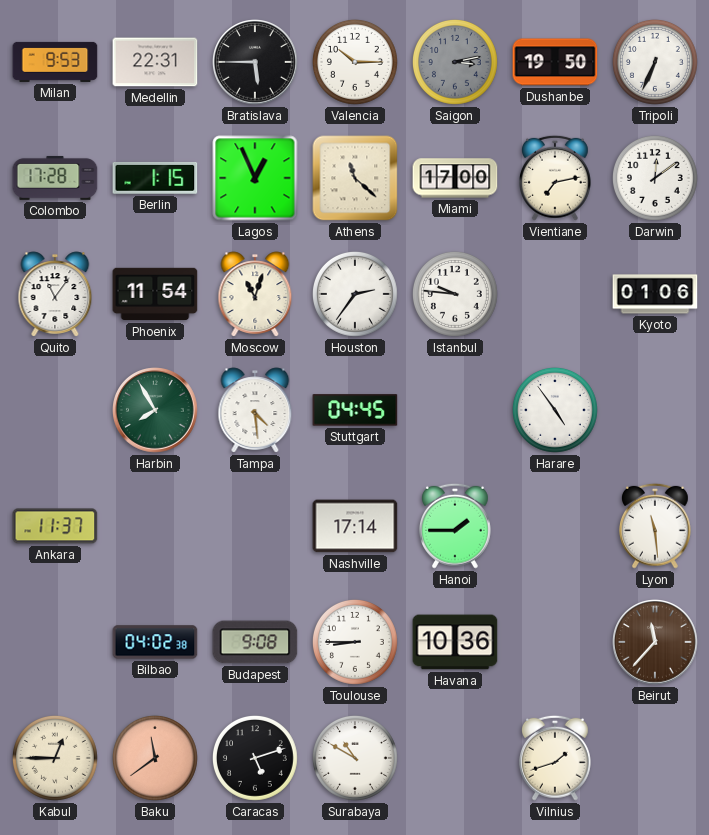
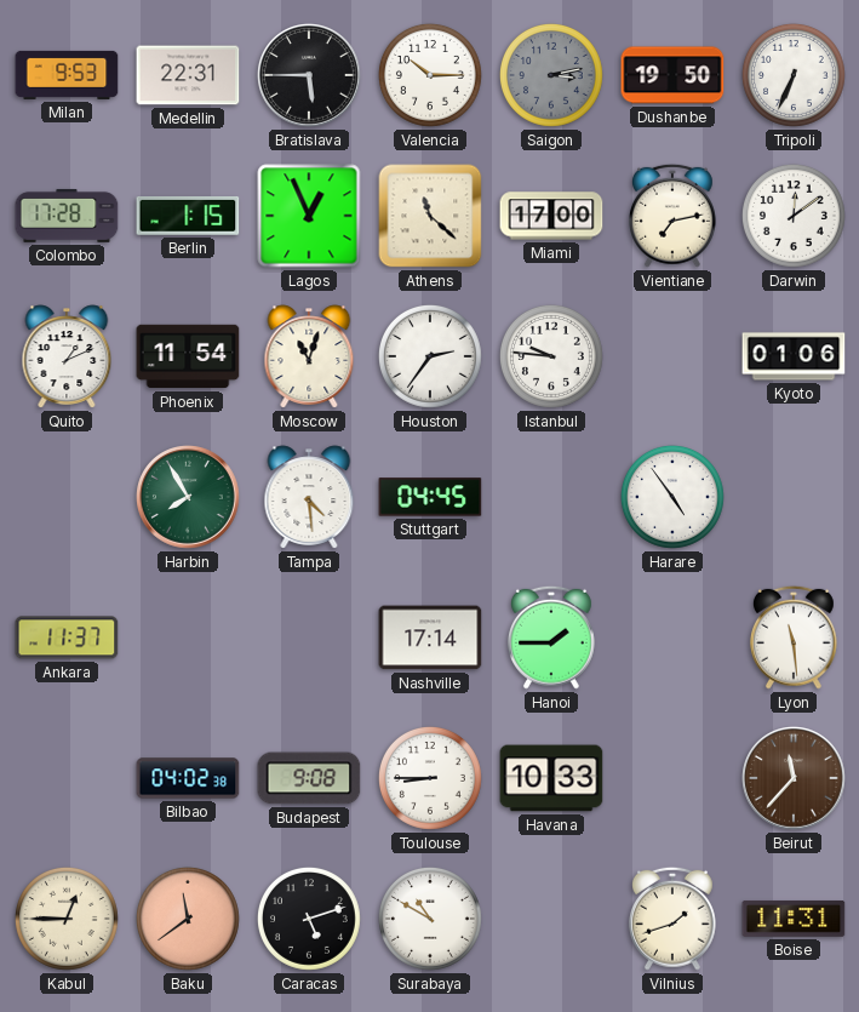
Quito: 11:06 -> 1:11
Havana: 10:36 -> 10:33
Boise: none -> 11:31
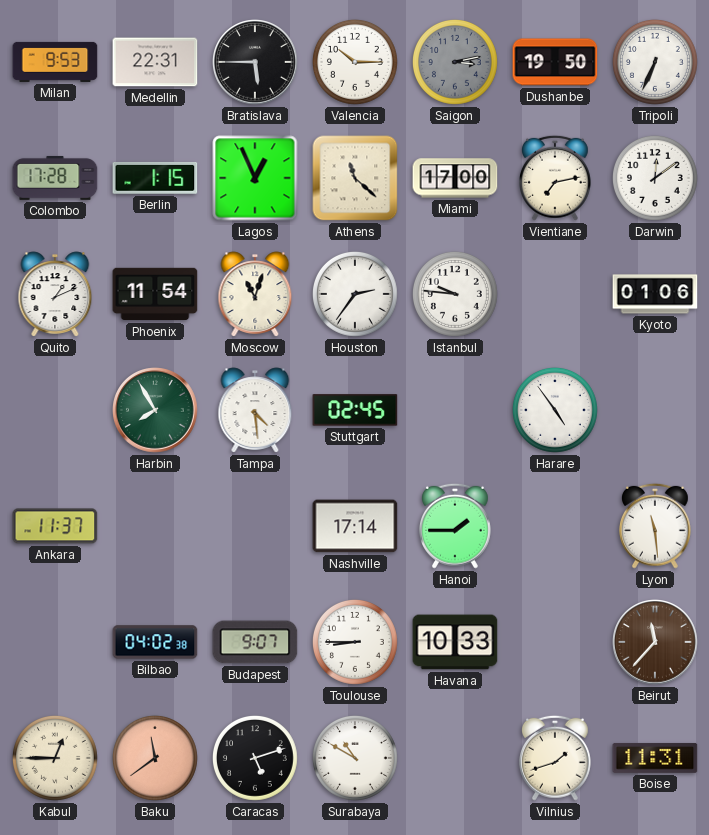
Stuttgart: 04:45 -> 02:45
Budapest: 9:08 -> 9:07
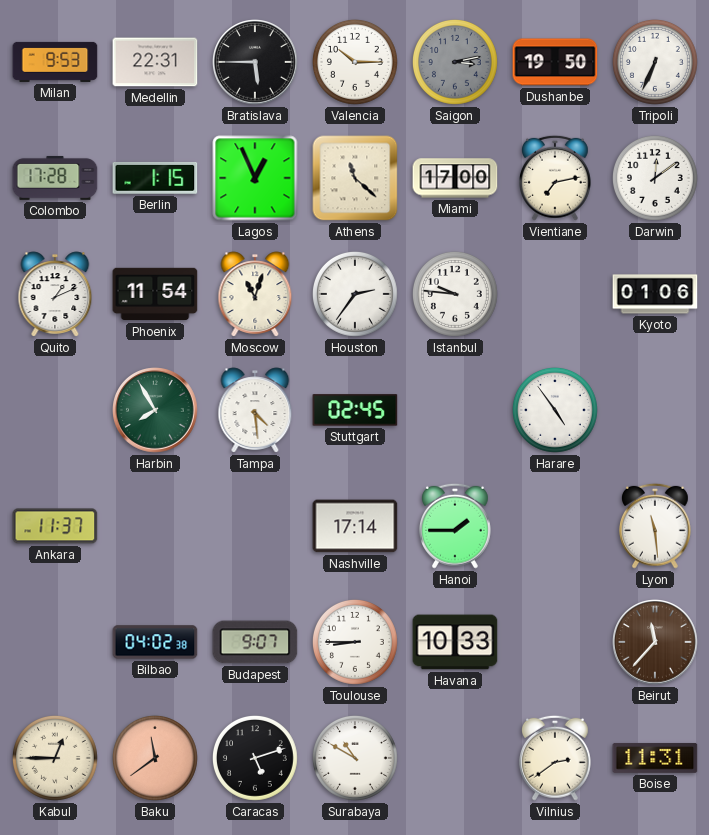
Vilnius: 1:42 -> 2:39
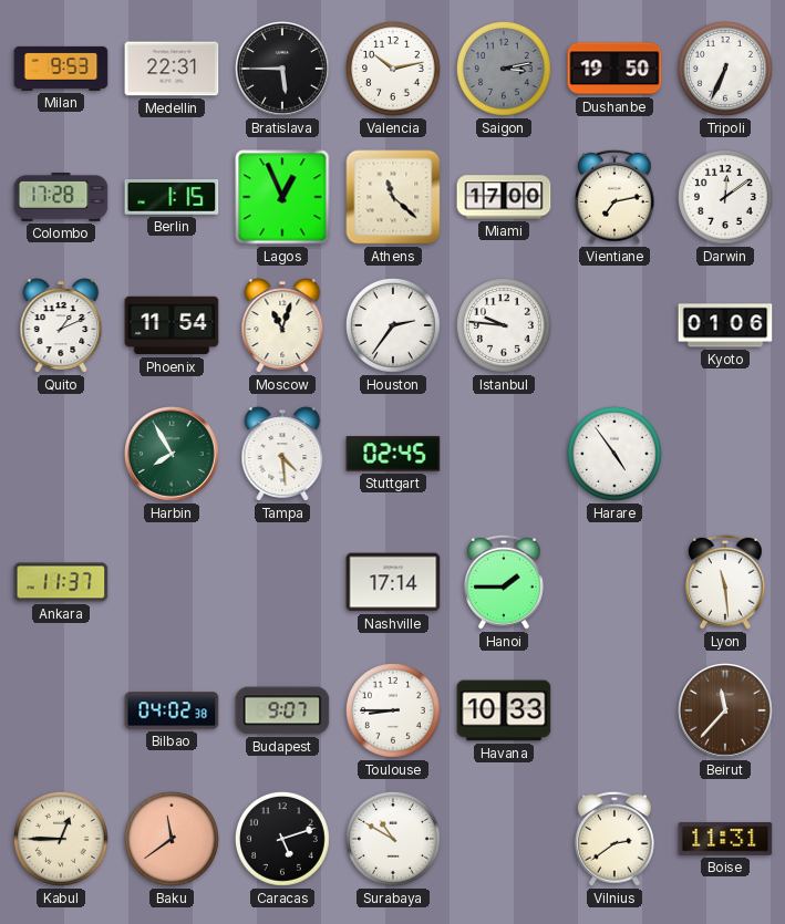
Valencia: 10:15 -> 10:13
